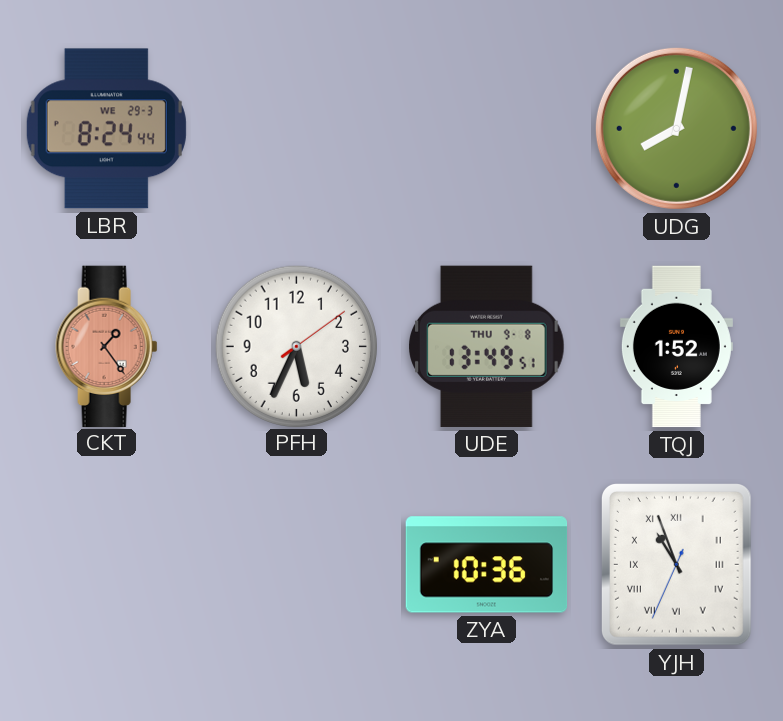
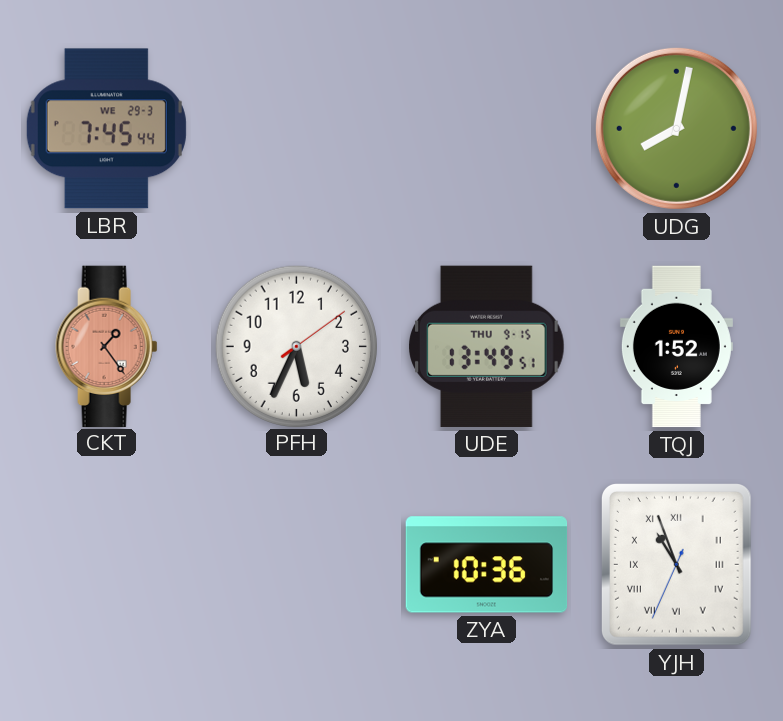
LBR: 8:24 -> 7:45
UDE date: THU 9-8 -> THU 9-15
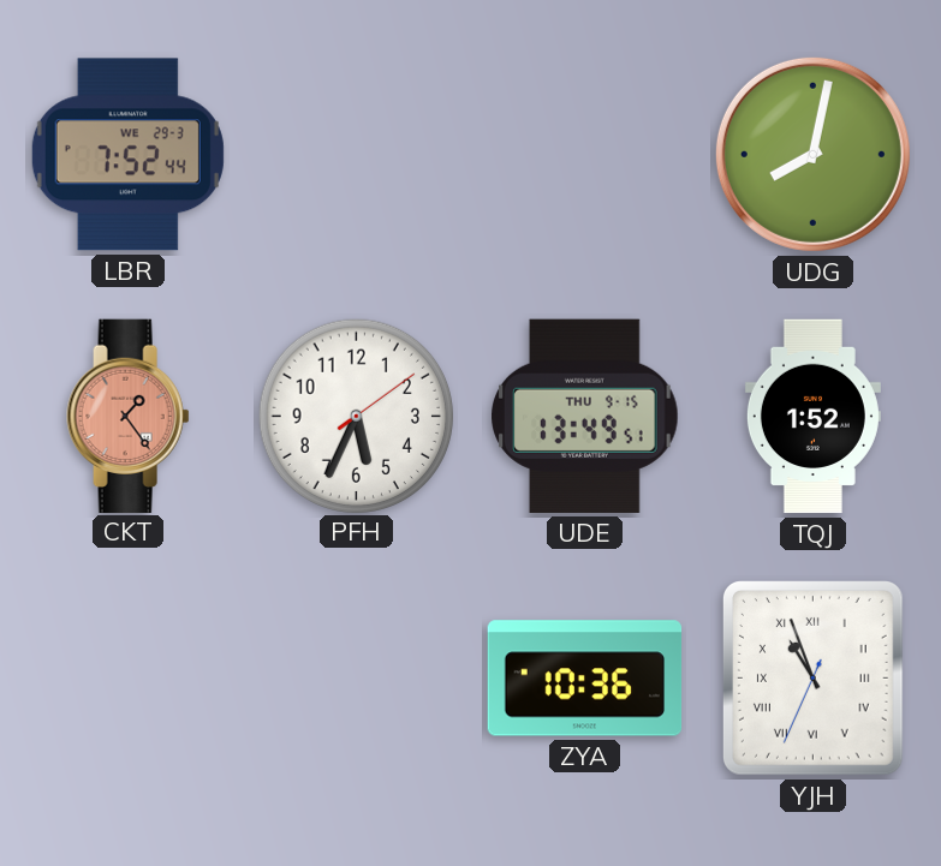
LBR: 7:45 -> 7:52
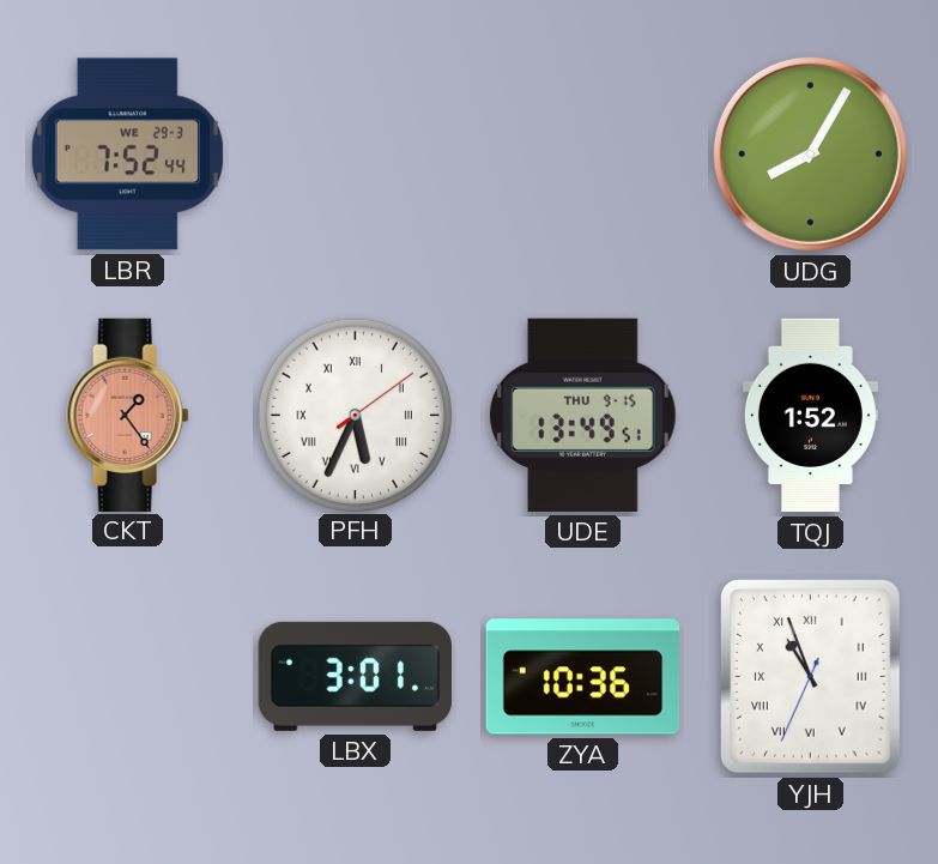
UDG: 8:02 -> 8:05
PFH numerals: Arabic -> Roman
LBX: none -> 3:01
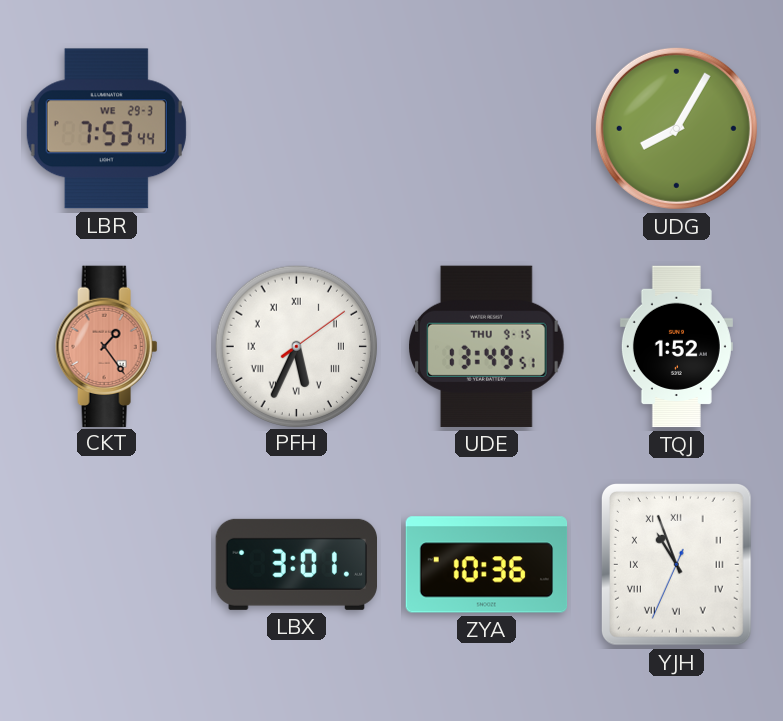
LBR: 7:52 -> 7:53
